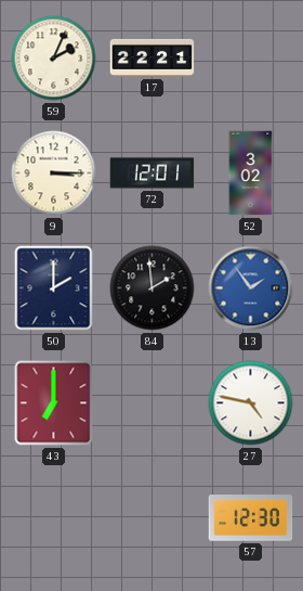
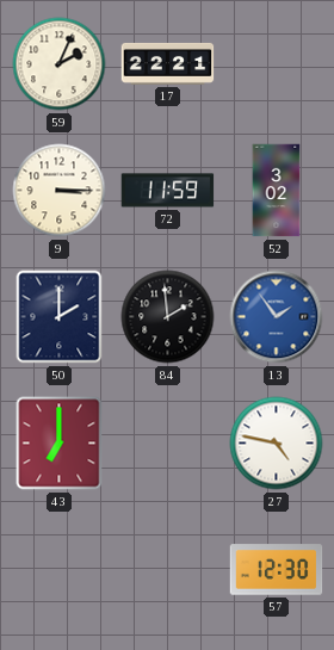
72: 12:01 -> 11:59
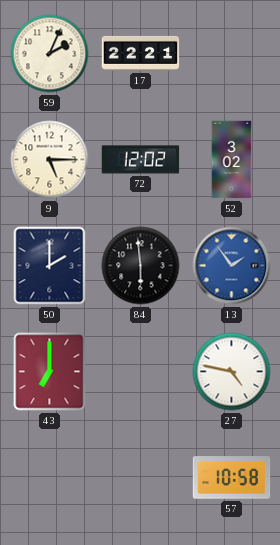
9: 3:15 -> 5:15
72: 11:59 -> 12:02
84: 1:59 -> 5:59
57: 12:30 -> 10:58
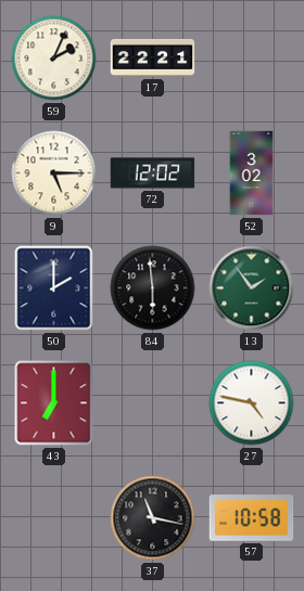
13 dial: blue -> green
37: none -> 11:17
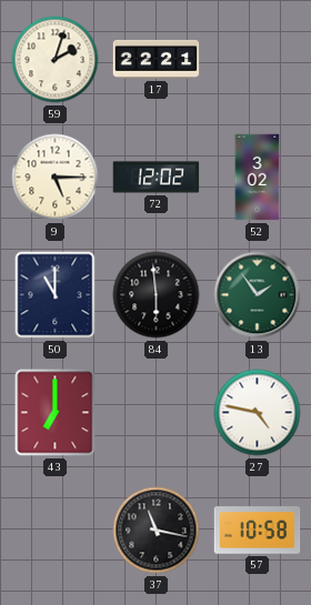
59: 2:04 -> 2:03
50: 2:00 -> 11:00
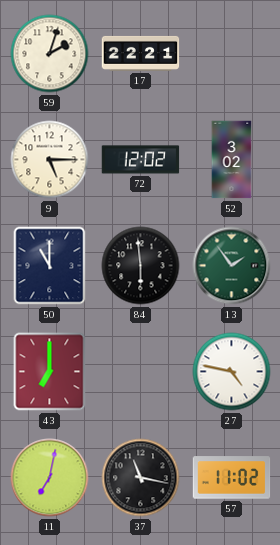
11: none -> 7:02
57: 10:58 -> 11:02
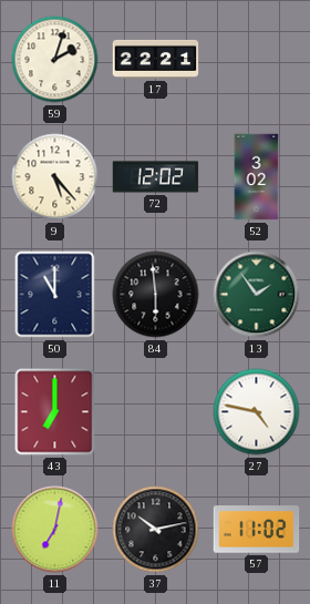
9: 5:15 -> 5:23
37: 11:17 -> 10:13
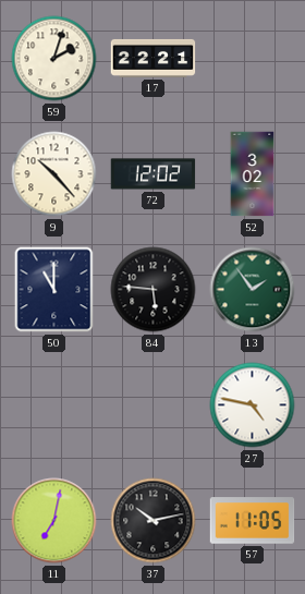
9: 5:23 -> 10:23
84: 5:59 -> 5:46
43: 7:00 -> none
57: 11:02 -> 11:05
